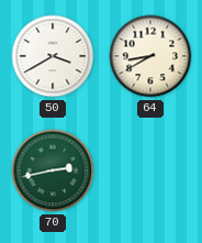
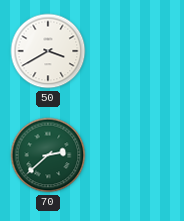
64: 8:40 -> none
70: 2:43 -> 2:38
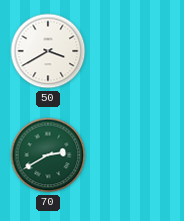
70: 2:38 -> 2:40
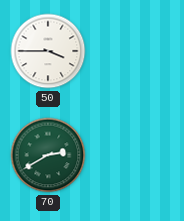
50: 3:40 -> 3:45
